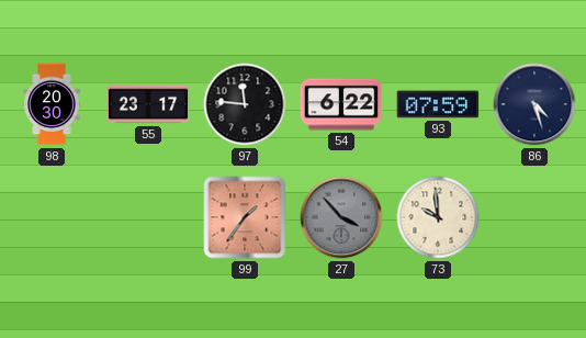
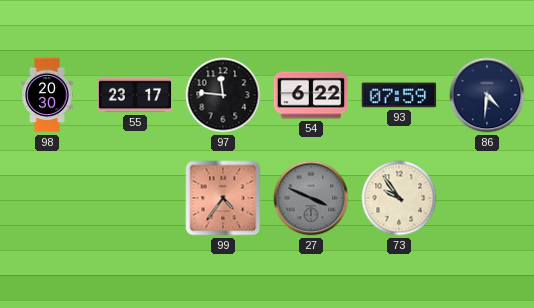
86: 4:27 -> 4:31
99: 1:36 -> 4:36
27: 3:53 -> 3:49
73: 9:59 -> 9:54
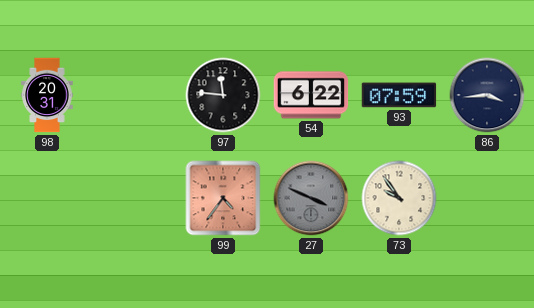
98: 20:30 -> 20:31
55: 23:17 -> none
86: 4:31 -> 3:44
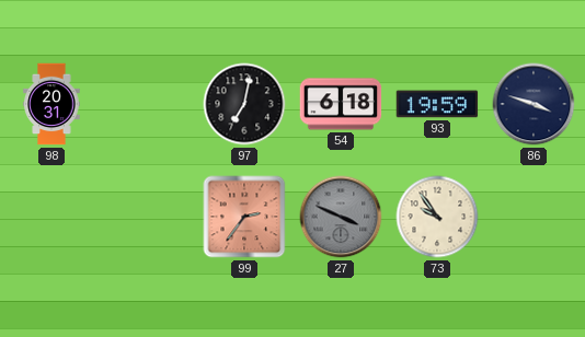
97: 11:46 -> 7:02
54: 6:22 -> 6:18
93: 07:59 -> 19:59
86: 3:44 -> 3:48
99: 4:36 -> 2:36
